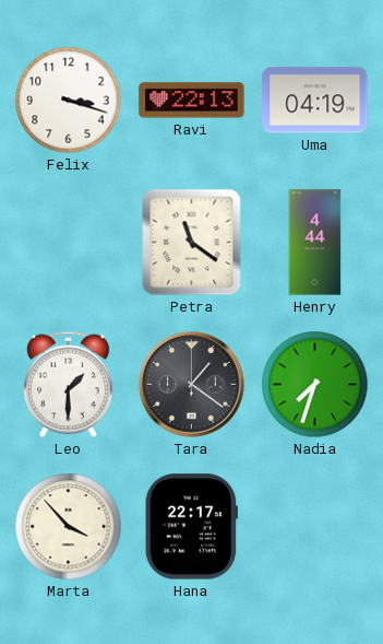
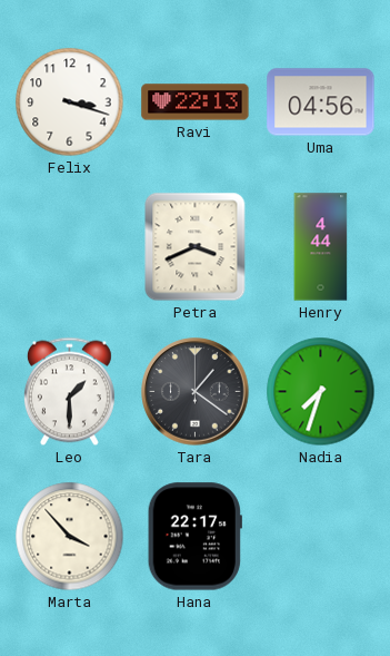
Uma: 04:19 -> 04:56
Petra: 11:21 -> 3:41
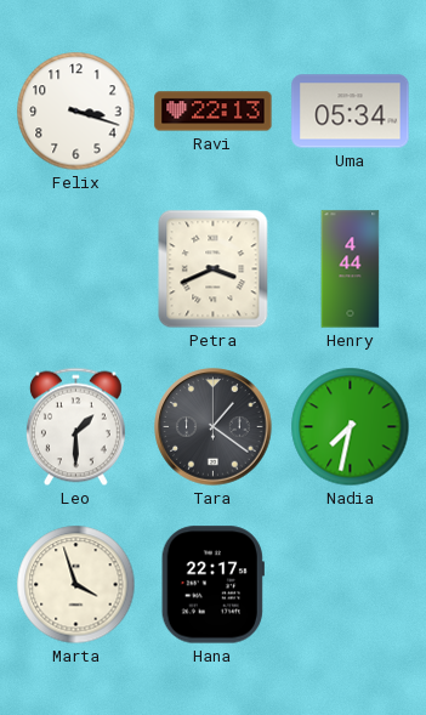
Uma: 04:56 -> 05:34
Nadia: 7:33 -> 7:32
Marta: 3:53 -> 3:57
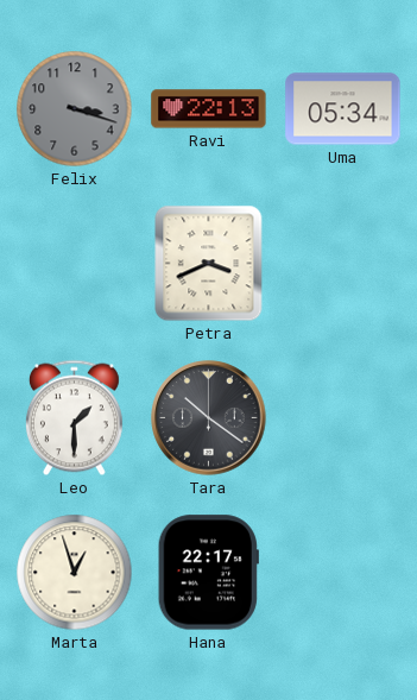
Felix dial: white -> grey
Henry: 4:44 -> none
Tara: 1:21 -> 10:21
Nadia: 7:32 -> none
Marta: 3:57 -> 12:57
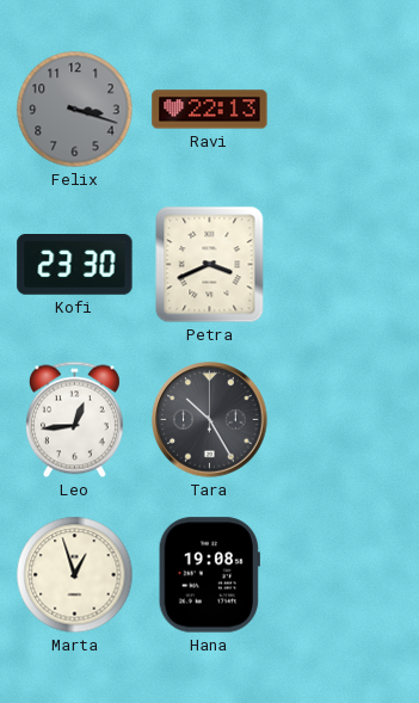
Uma: 05:34 -> none
Kofi: none -> 23:30
Leo: 1:30 -> 12:44
Tara: 10:21 -> 10:25
Hana: 22:17 -> 19:08
